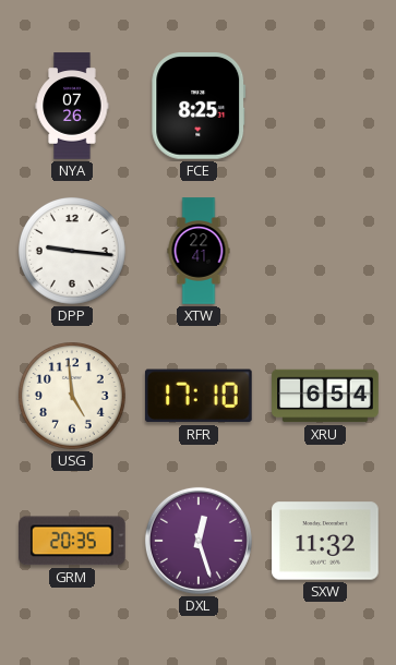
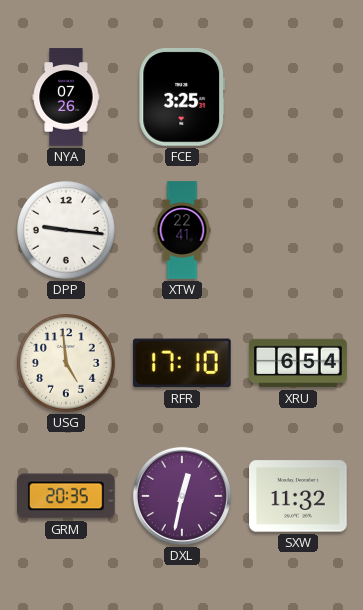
FCE: 8:25 -> 3:25
DXL: 12:27 -> 12:32
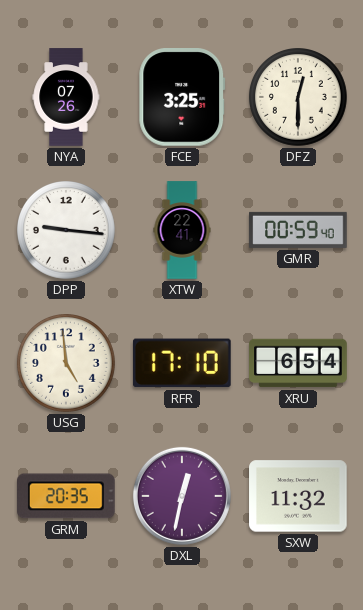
DFZ: none -> 12:30
GMR: none -> 00:59
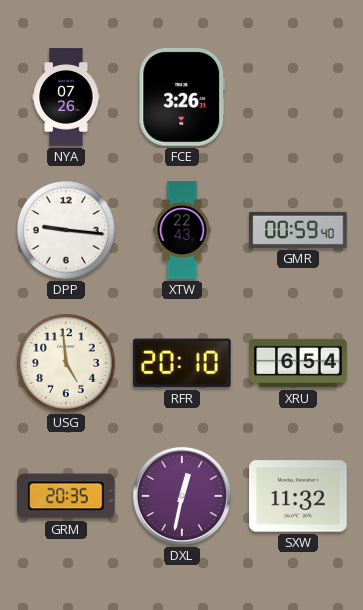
FCE: 3:25 -> 3:26
DFZ: 12:30 -> none
XTW: 22:41 -> 22:43
RFR: 17:10 -> 20:10
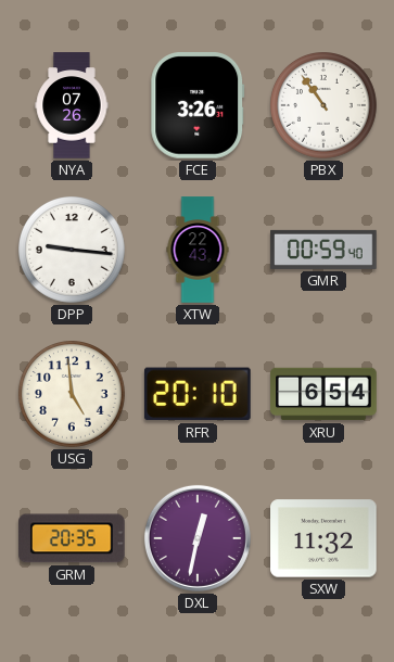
PBX: none -> 10:54
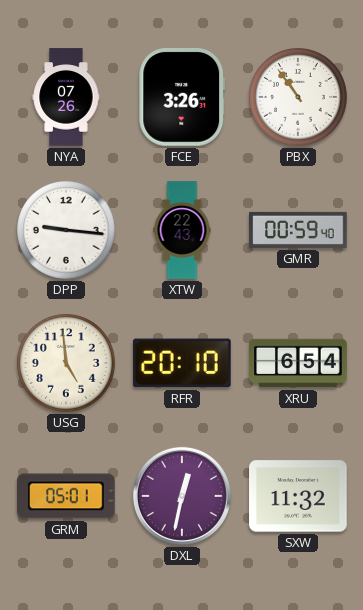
GRM: 20:35 -> 05:01
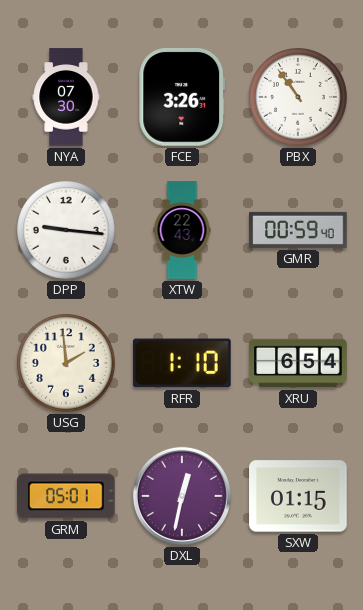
NYA: 07:26 -> 07:30
USG: 4:59 -> 1:59
RFR: 20:10 -> 1:10
SXW: 11:32 -> 01:15
